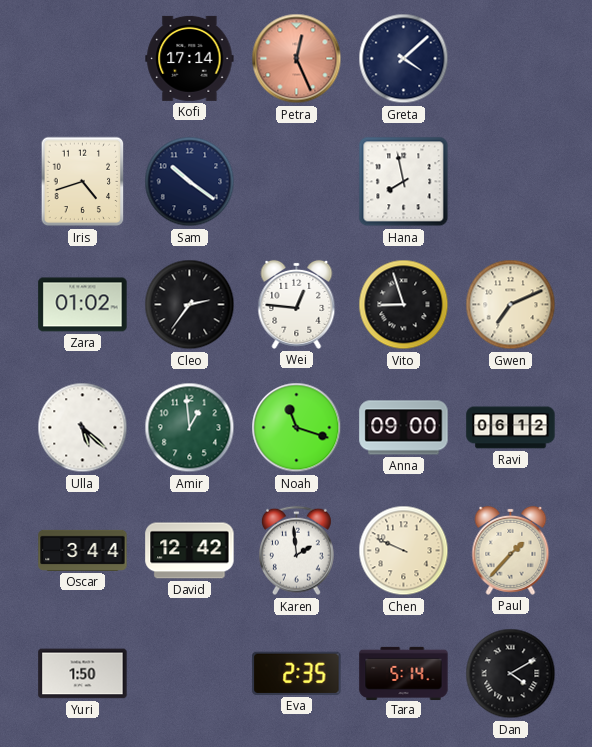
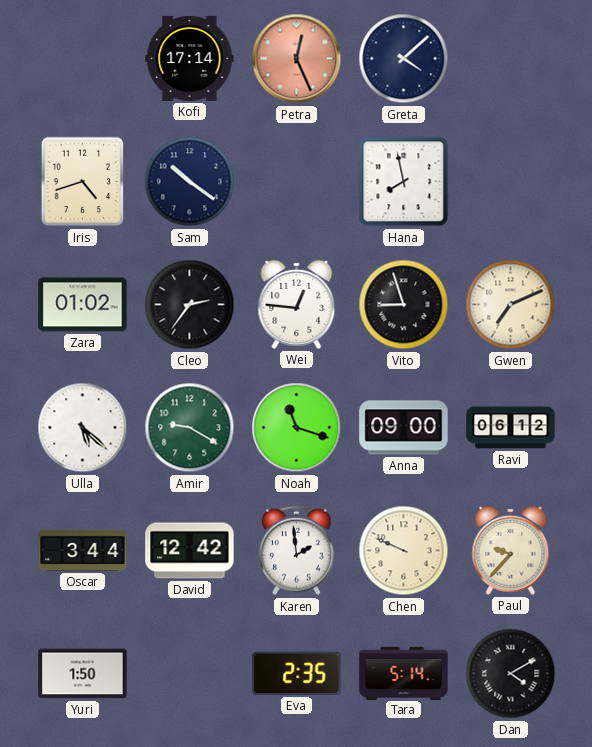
Amir: 12:59 -> 9:20
Paul: 1:37 -> 9:37
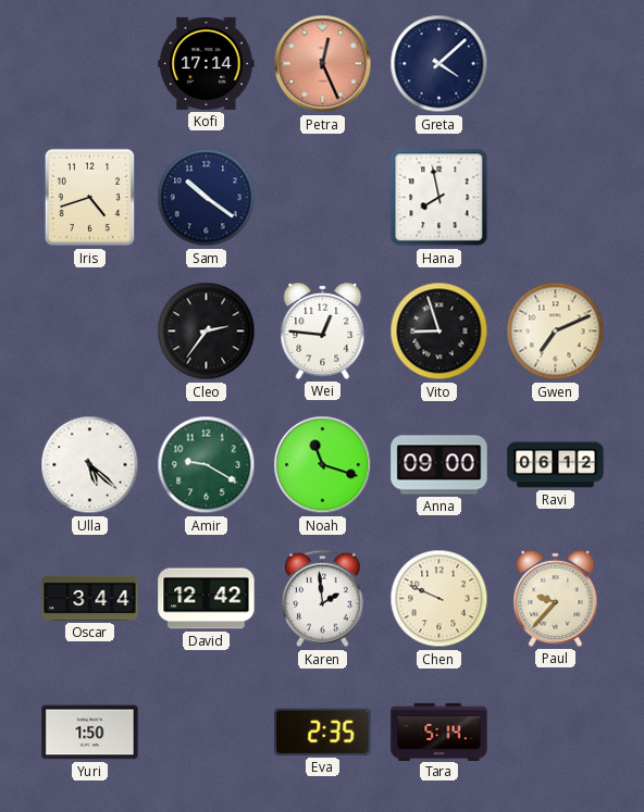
Zara: 01:02 -> none
Dan: 4:10 -> none
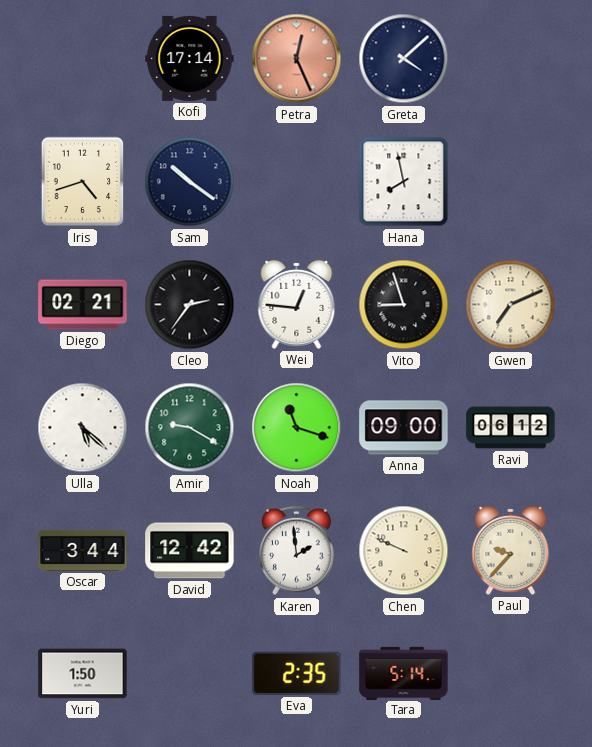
Diego: none -> 02:21
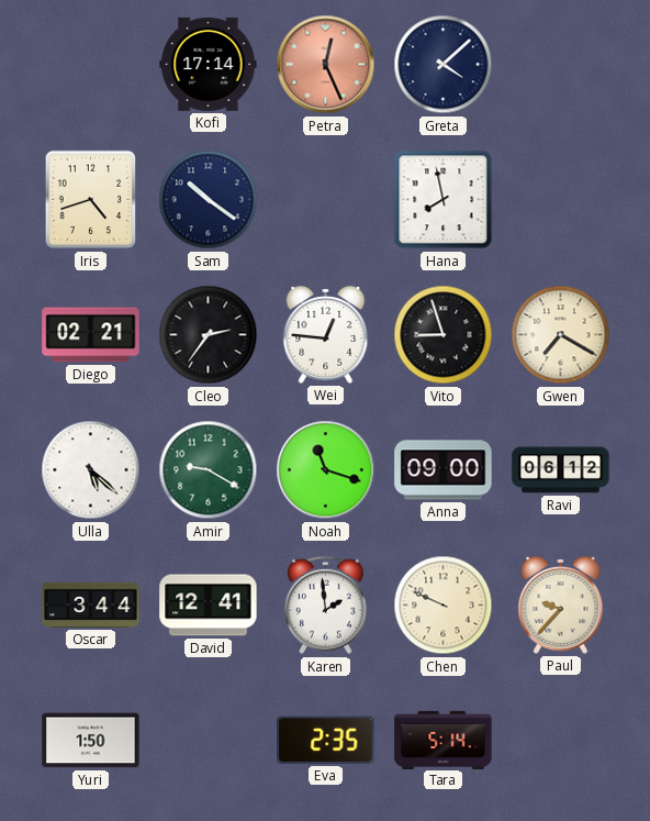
Gwen: 7:11 -> 7:20
David: 12:42 -> 12:41
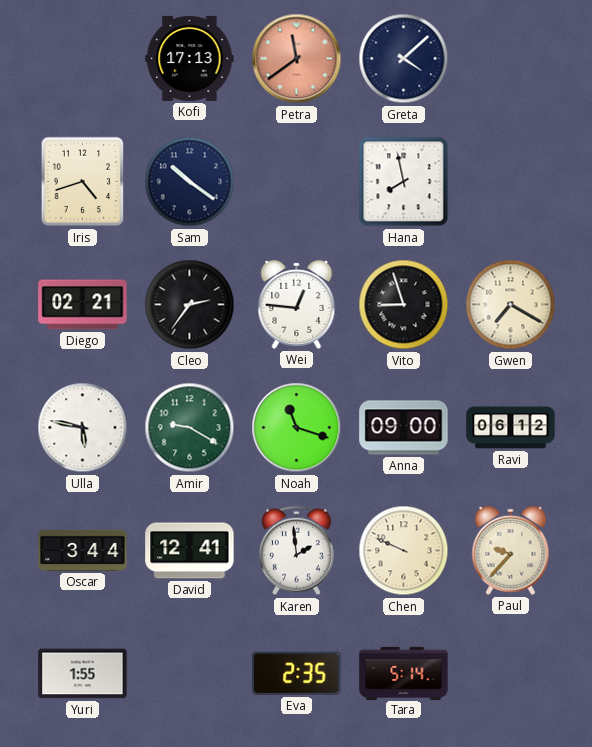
Kofi: 17:14 -> 17:13
Petra: 12:26 -> 11:39
Ulla: 5:22 -> 5:47
Yuri: 1:50 -> 1:55
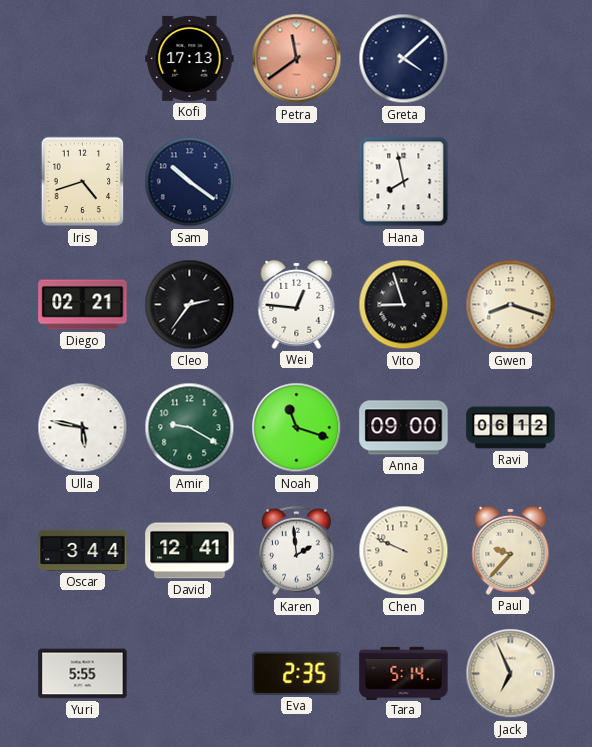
Gwen: 7:20 -> 8:18
Yuri: 1:55 -> 5:55
Jack: none -> 6:56
